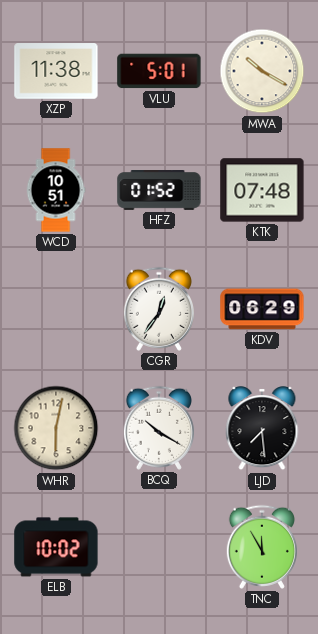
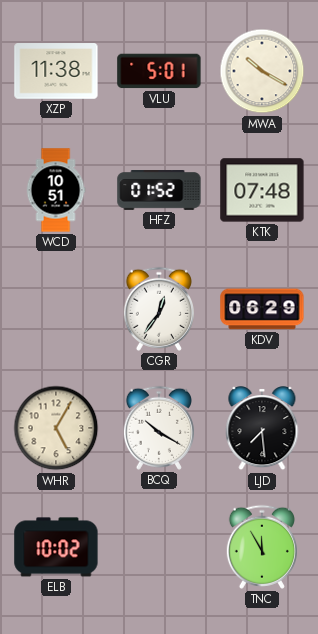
WHR: 6:02 -> 5:05
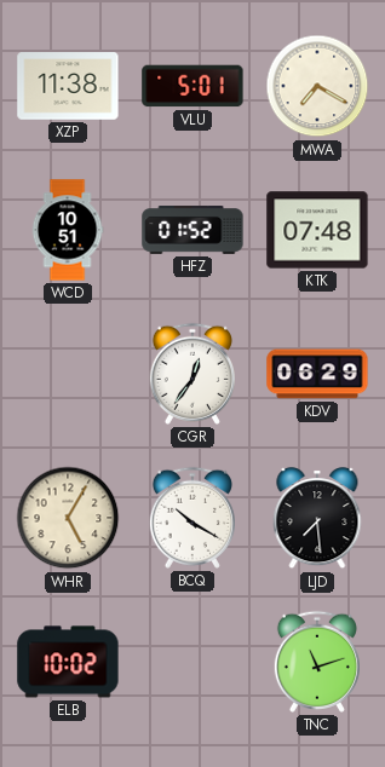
MWA: 10:20 -> 7:20
TNC: 11:55 -> 11:12
